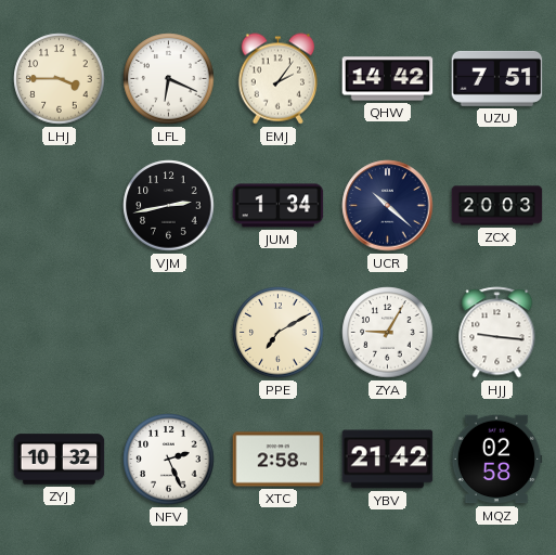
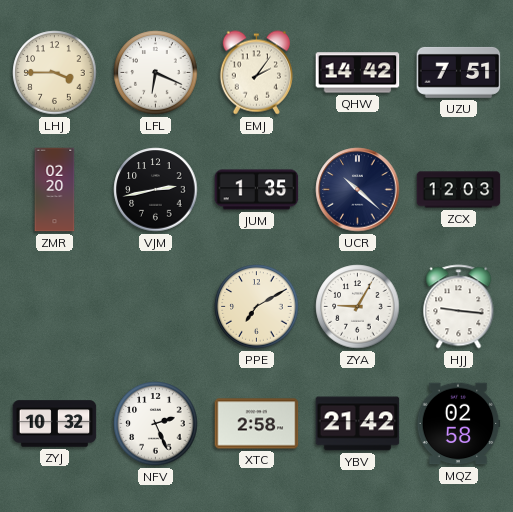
ZMR: none -> 02:20
JUM: 1:34 -> 1:35
ZCX: 20:03 -> 12:03
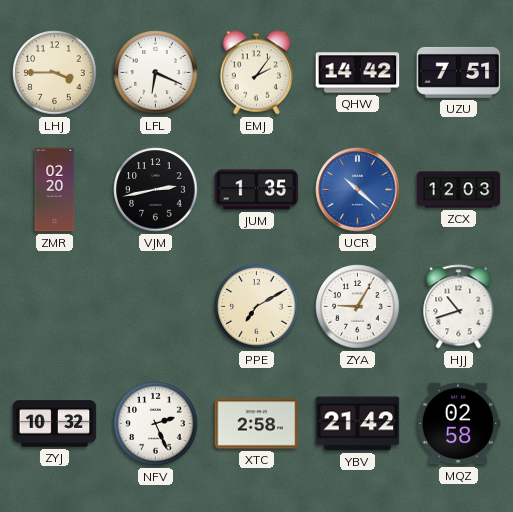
UCR dial: navy -> blue
HJJ: 9:16 -> 10:42
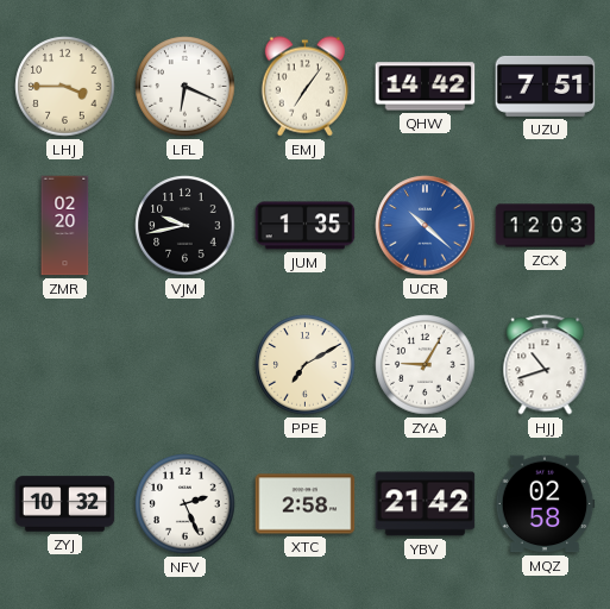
EMJ: 2:06 -> 7:06
VJM: 2:43 -> 9:43
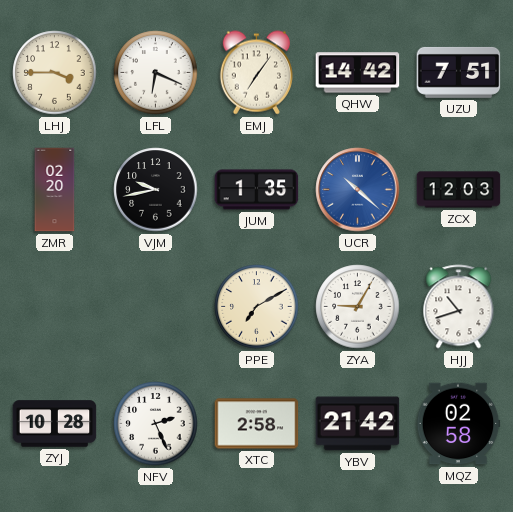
ZYJ: 10:32 -> 10:28
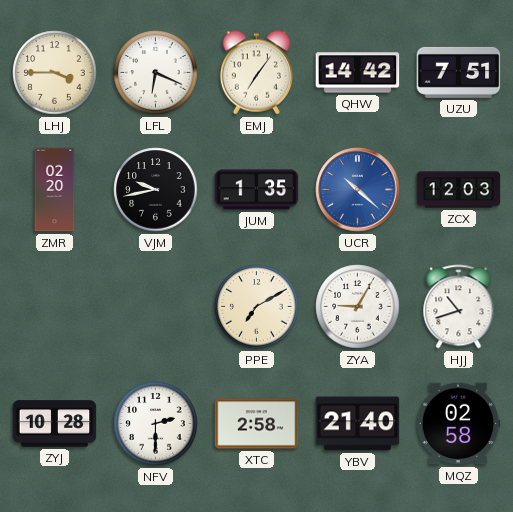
NFV: 2:26 -> 2:30
YBV: 21:42 -> 21:40
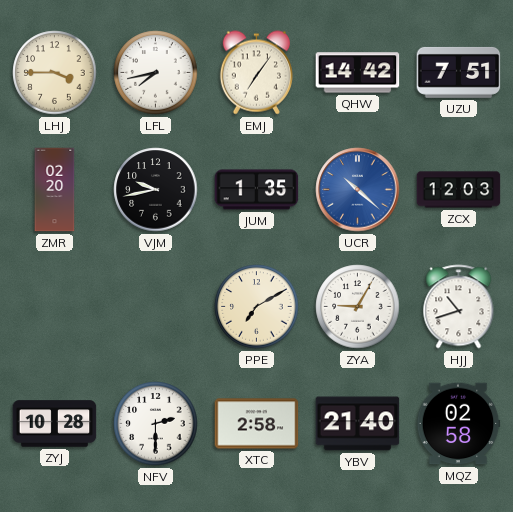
LFL: 6:19 -> 7:43
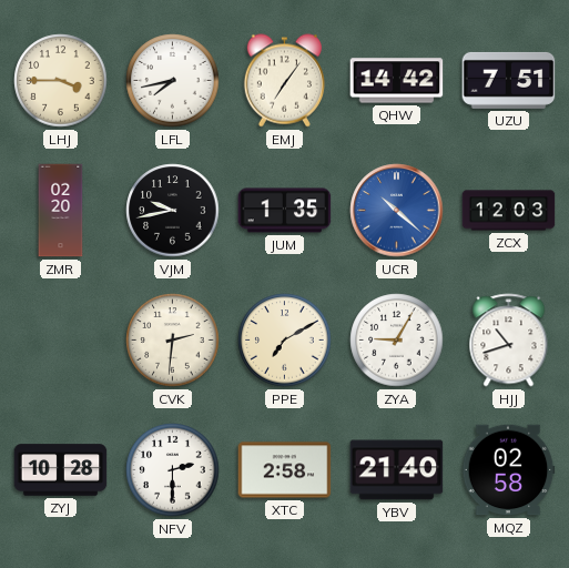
CVK: none -> 2:31
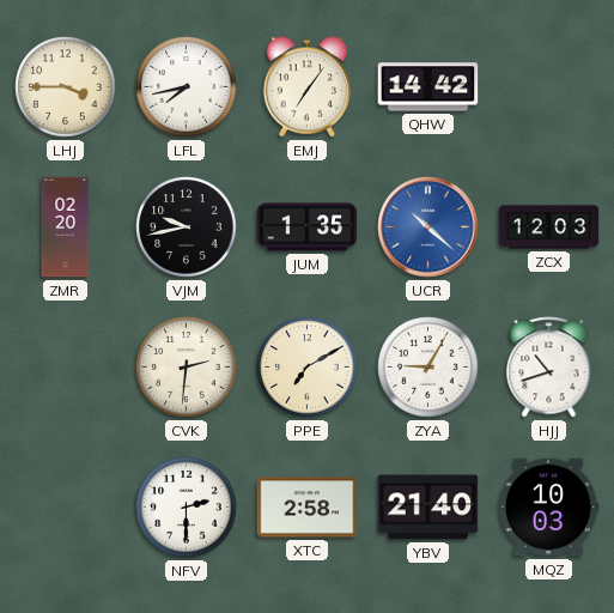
UZU: 7:51 -> none
ZYJ: 10:28 -> none
MQZ: 02:58 -> 10:03
